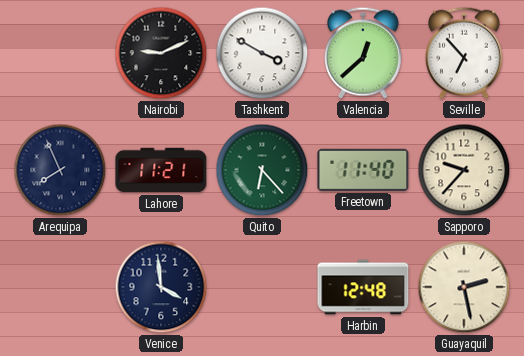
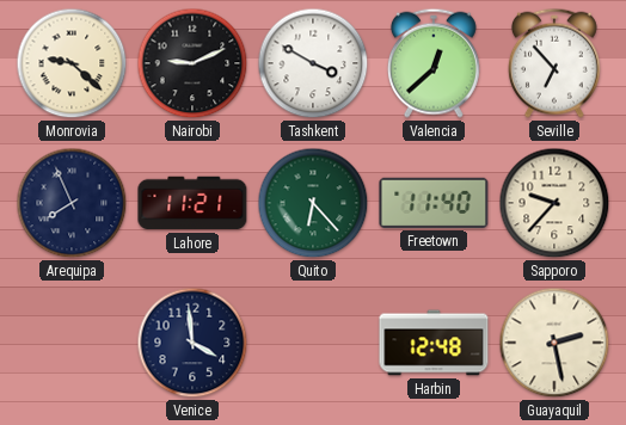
Monrovia: none -> 9:22
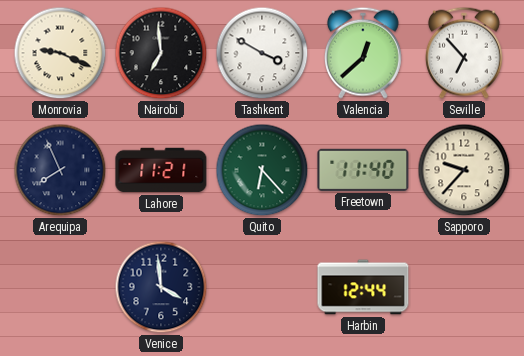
Monrovia: 9:22 -> 9:19
Nairobi: 9:11 -> 6:59
Harbin: 12:48 -> 12:44
Guayaquil: 2:28 -> none
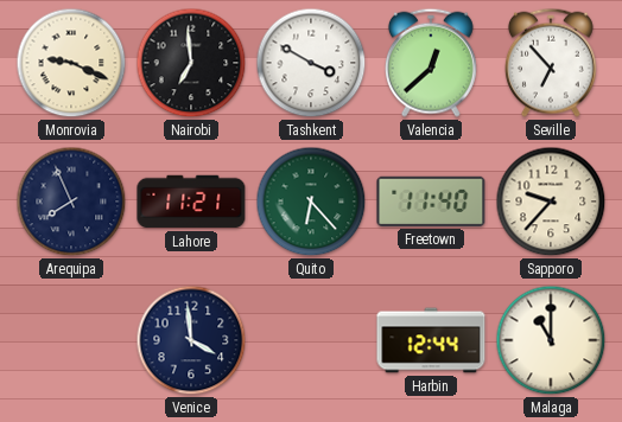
Malaga: none -> 11:00
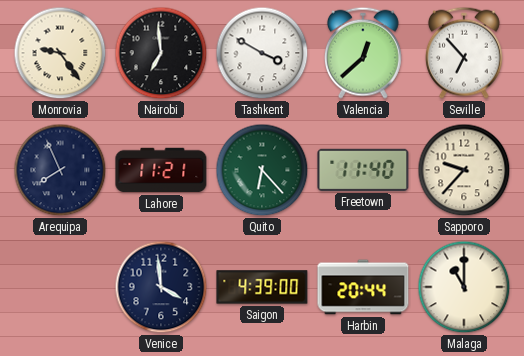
Monrovia: 9:19 -> 9:24
Saigon: none -> 4:39
Harbin: 12:44 -> 20:44
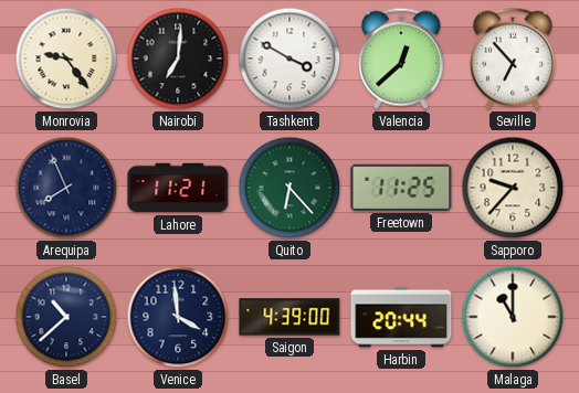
Nairobi: 6:59 -> 7:01
Freetown: 11:40 -> 11:25
Basel: none -> 10:38
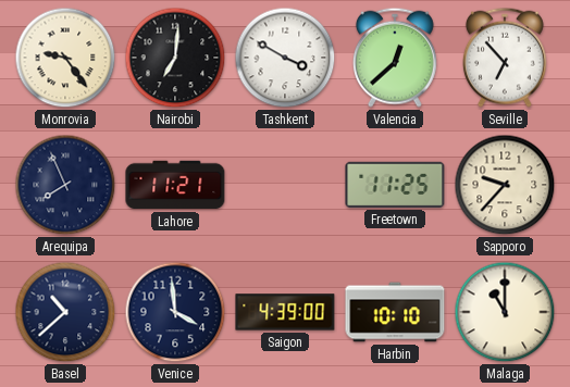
Quito: 6:23 -> none
Harbin: 20:44 -> 10:10
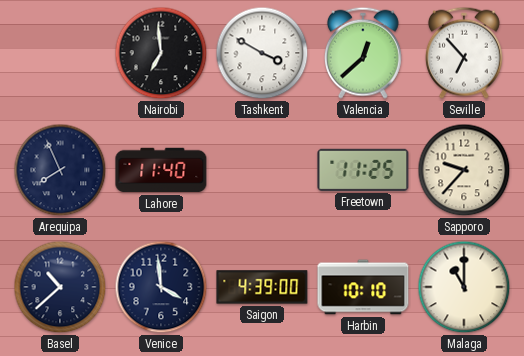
Monrovia: 9:24 -> none
Nairobi: 7:01 -> 6:59
Lahore: 11:21 -> 11:40
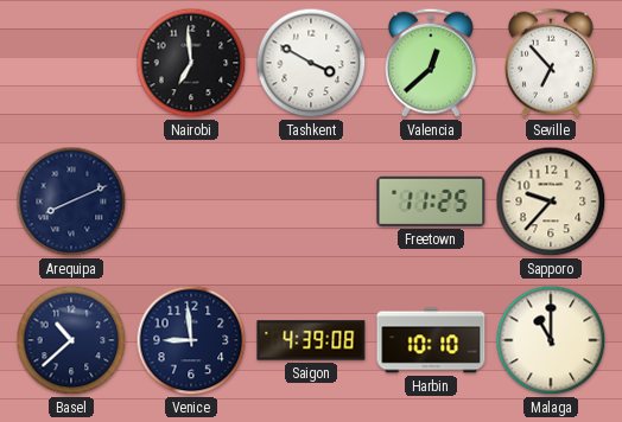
Arequipa: 7:56 -> 8:11
Lahore: 11:40 -> none
Venice: 3:59 -> 8:59
Saigon: 4:39:00 -> 4:39:08
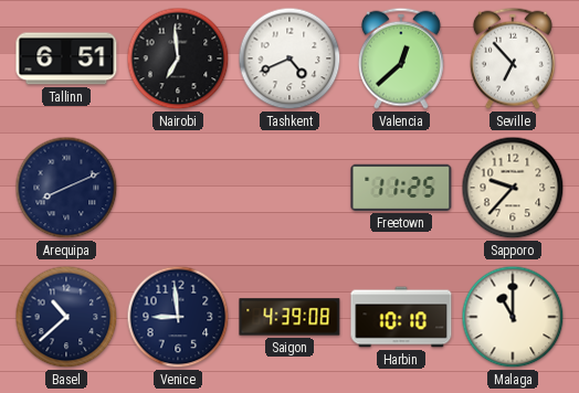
Tallinn: none -> 6:51
Tashkent: 3:50 -> 4:41
